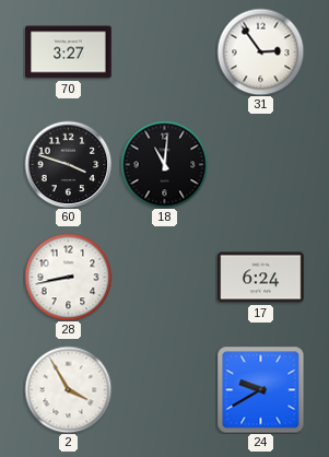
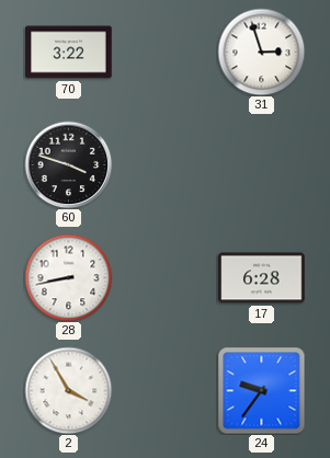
70: 3:27 -> 3:22
31: 2:54 -> 2:57
18: 11:01 -> none
17: 6:24 -> 6:28
24: 9:40 -> 9:36
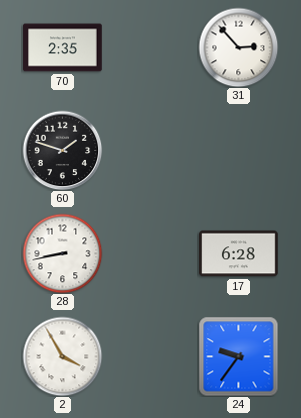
70: 3:22 -> 2:35
31: 2:57 -> 2:53
60: 3:48 -> 1:48
